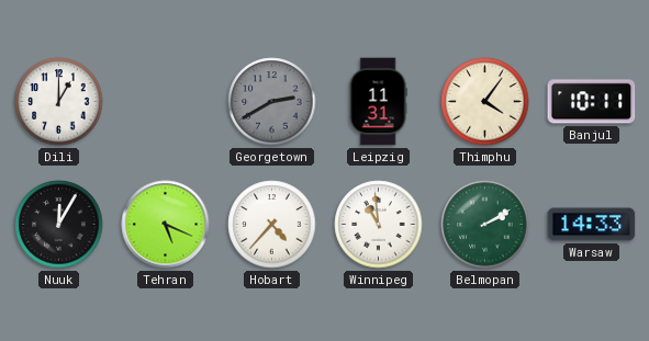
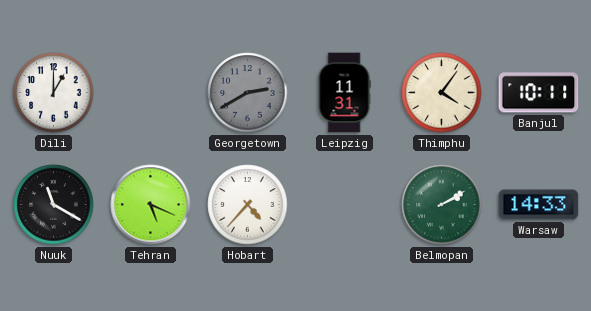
Nuuk: 12:05 -> 11:20
Winnipeg: 10:59 -> none
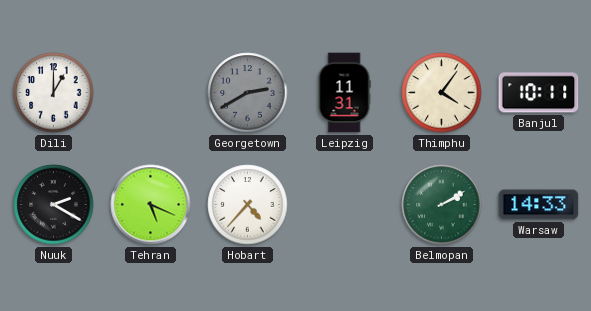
Nuuk: 11:20 -> 2:20
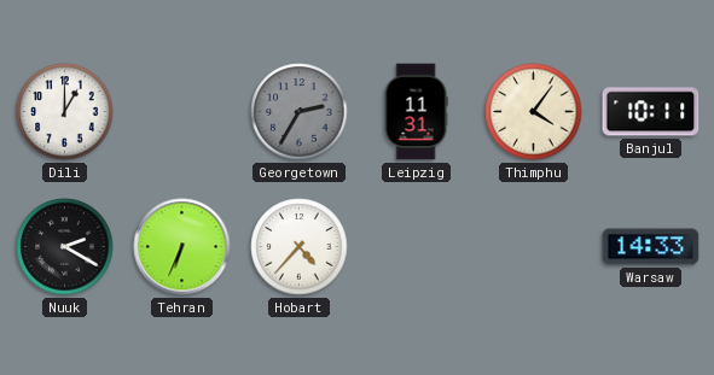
Georgetown: 2:40 -> 2:35
Tehran: 5:19 -> 6:34
Belmopan: 2:10 -> none
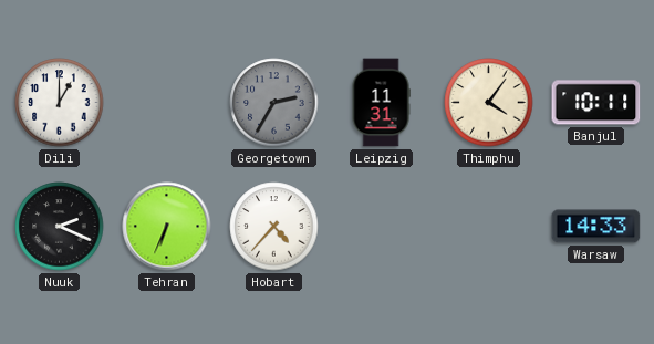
Nuuk: 2:20 -> 2:19
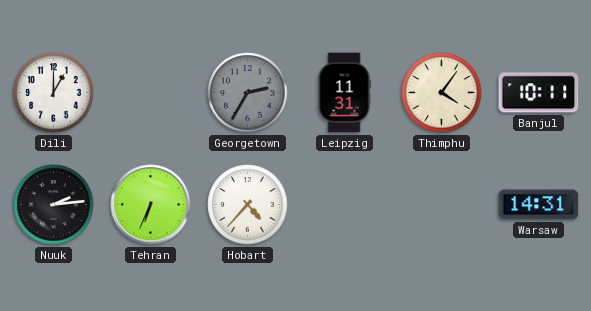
Nuuk: 2:19 -> 2:14
Warsaw: 14:33 -> 14:31
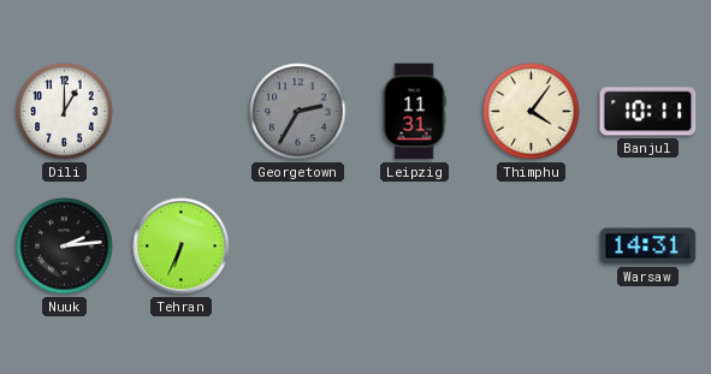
Hobart: 4:37 -> none
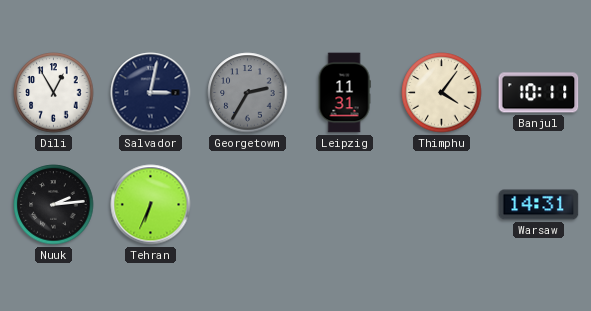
Dili: 1:00 -> 12:55
Salvador: none -> 3:02
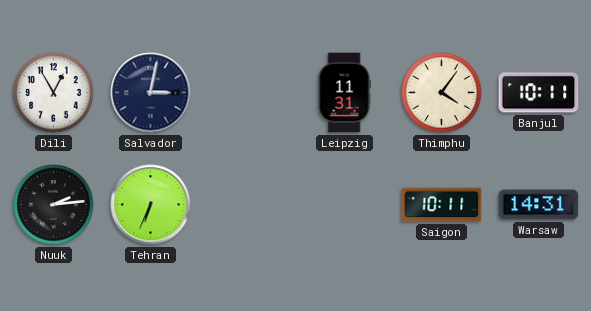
Georgetown: 2:35 -> none
Saigon: none -> 10:11
